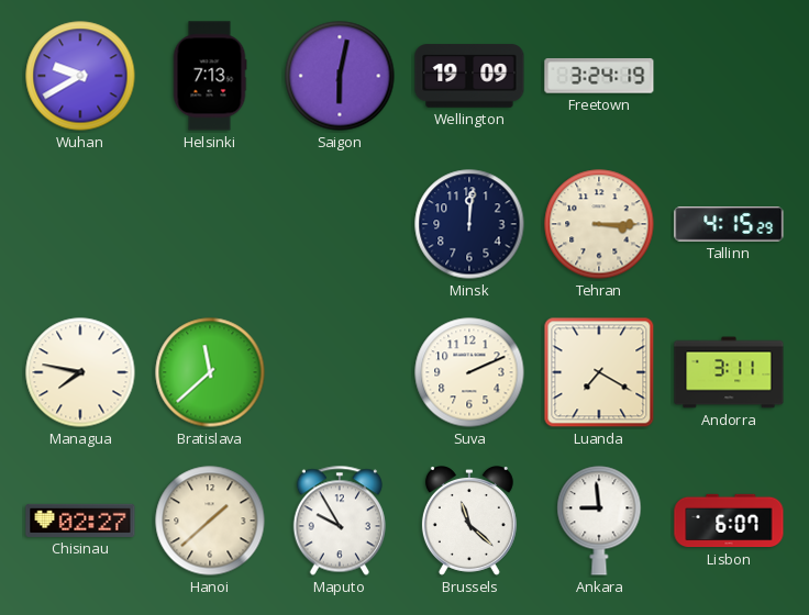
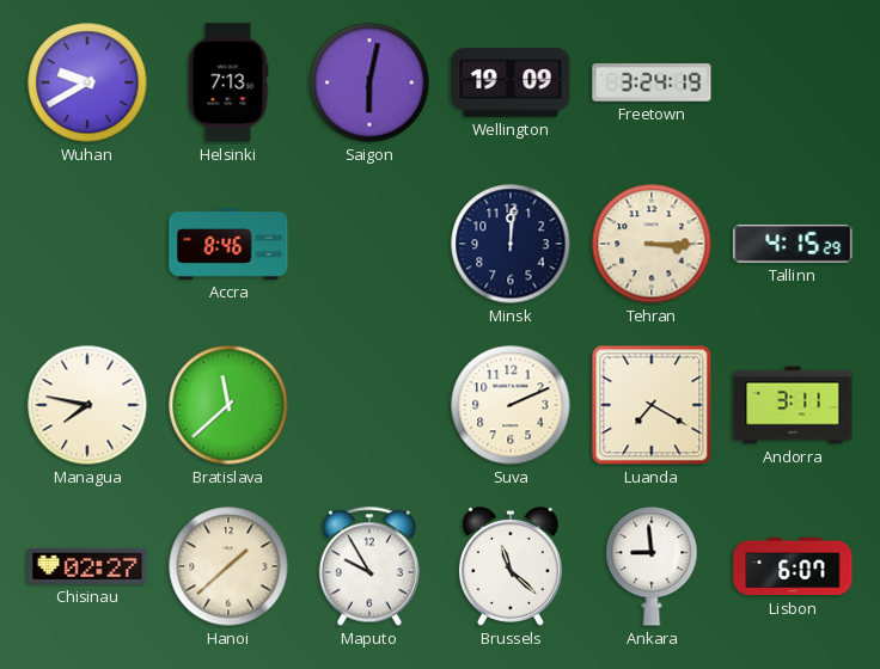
Accra: none -> 8:46
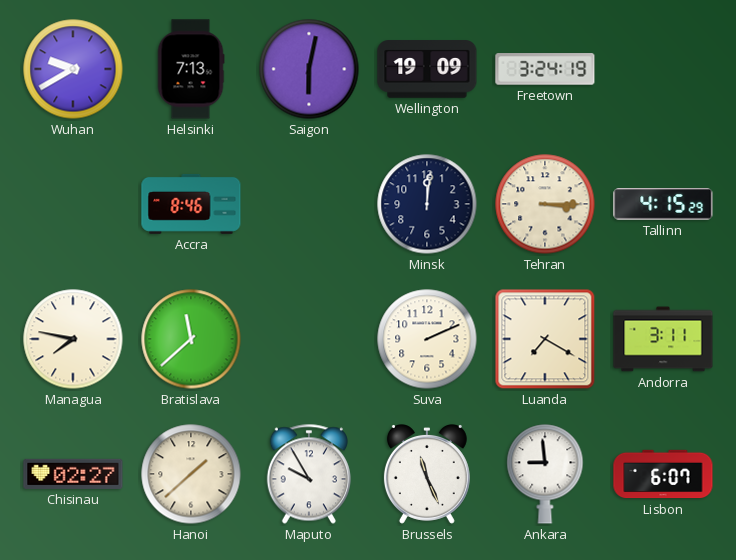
Brussels: 11:22 -> 11:26
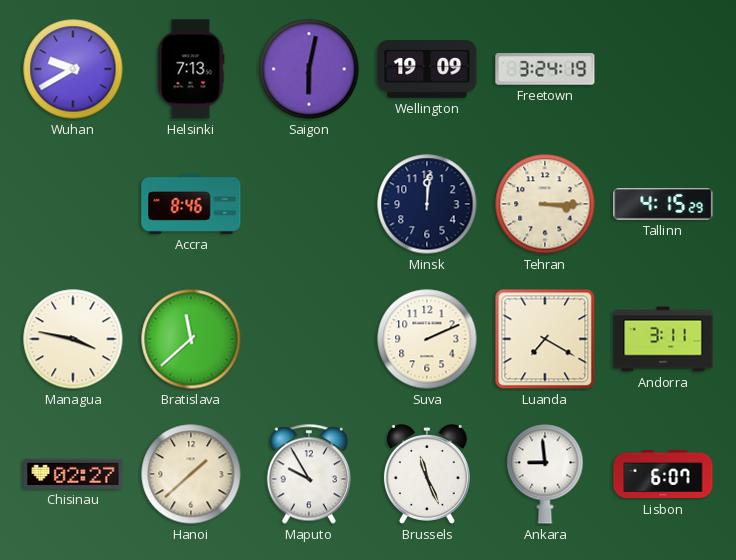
Managua: 7:47 -> 3:47
